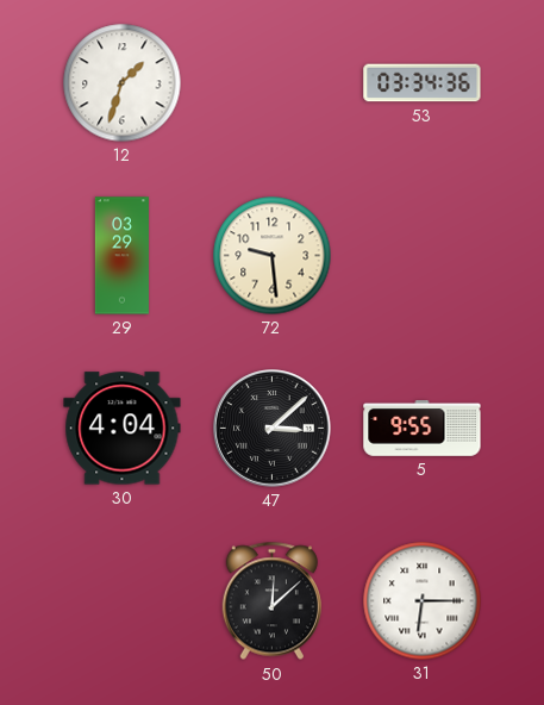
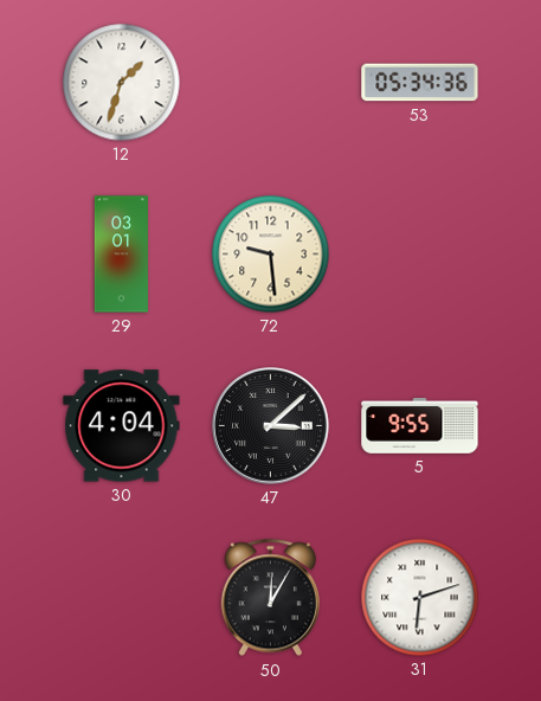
53: 03:34 -> 05:34
29: 03:29 -> 03:01
50: 12:08 -> 12:05
31: 6:15 -> 6:12
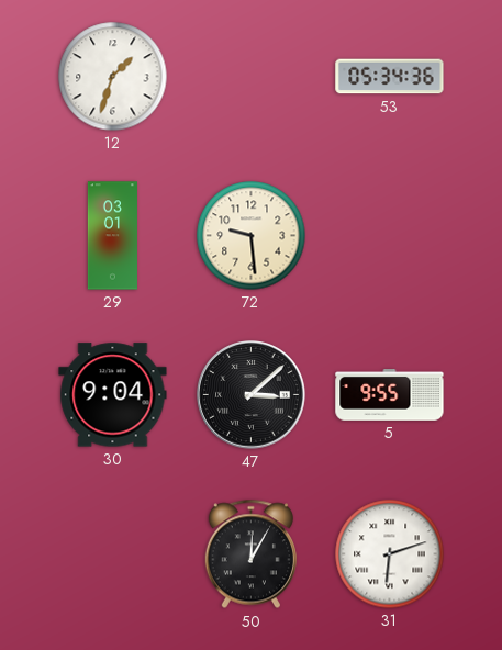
30: 4:04 -> 9:04
